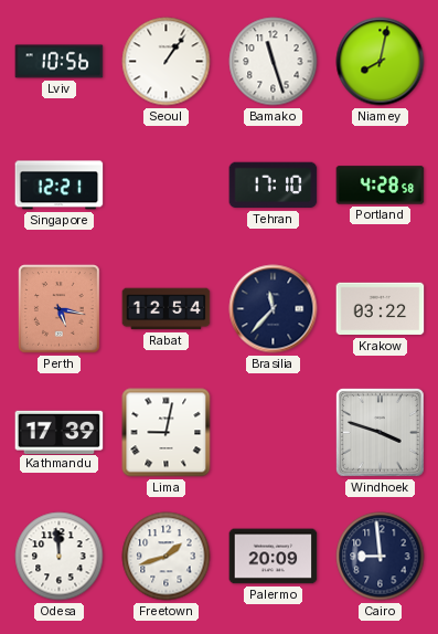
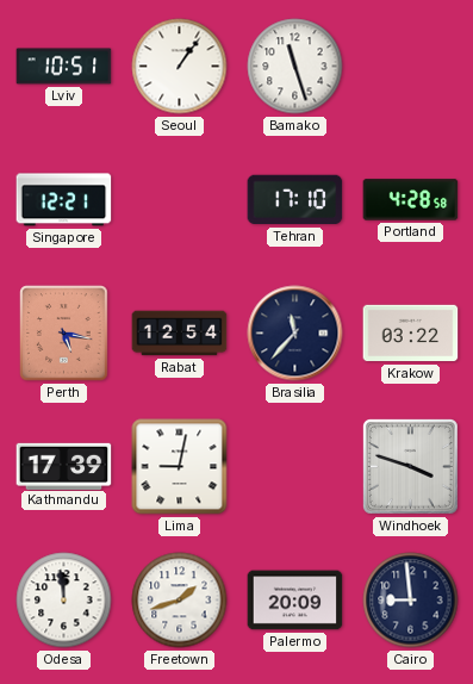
Lviv: 10:56 -> 10:51
Niamey: 8:02 -> none
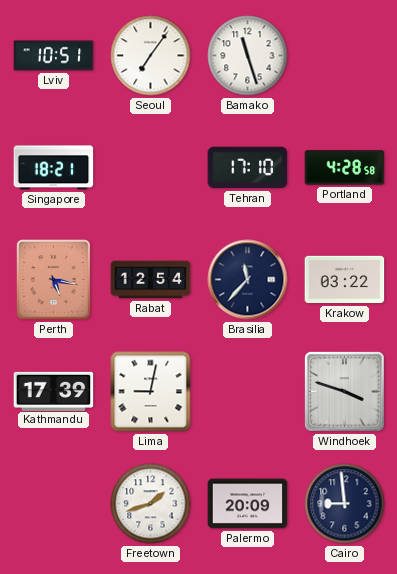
Seoul: 1:06 -> 7:06
Singapore: 12:21 -> 18:21
Odesa: 11:59 -> none
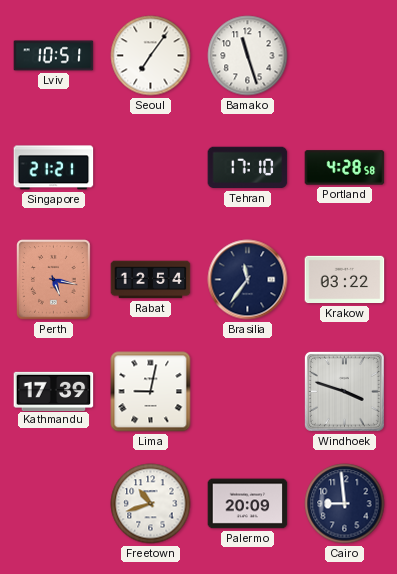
Singapore: 18:21 -> 21:21
Brasilia: 11:37 -> 11:36
Freetown: 1:42 -> 10:42
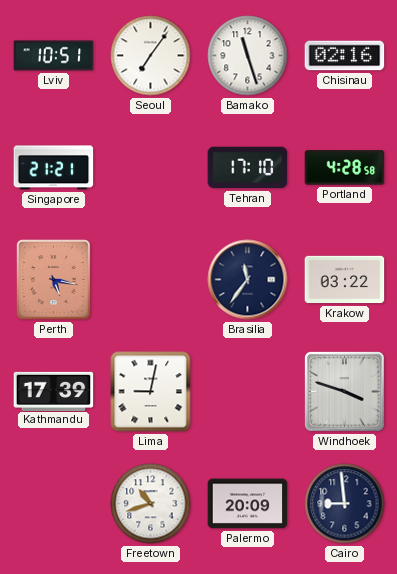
Chisinau: none -> 02:16
Rabat: 12:54 -> none
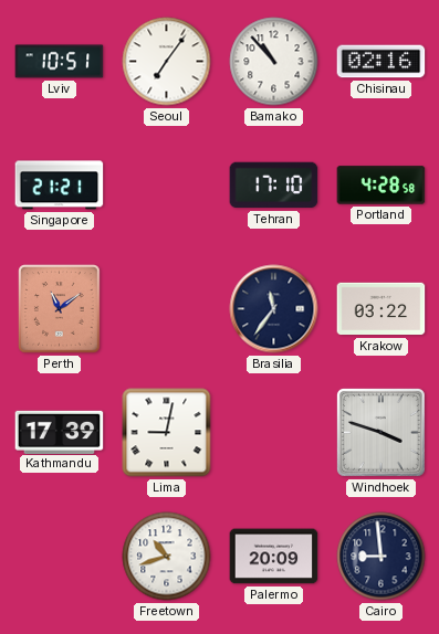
Bamako: 11:27 -> 10:53
Perth: 5:17 -> 11:09
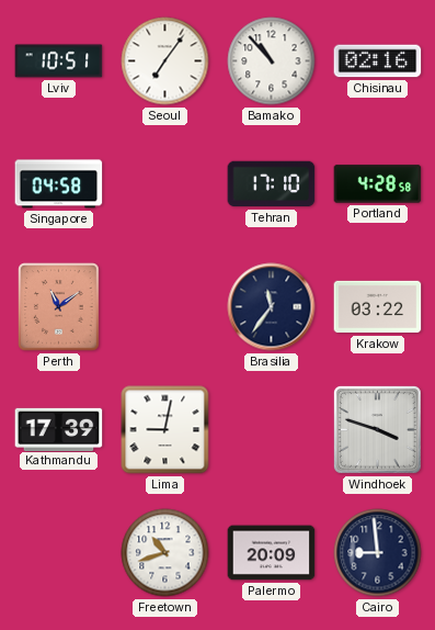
Singapore: 21:21 -> 04:58
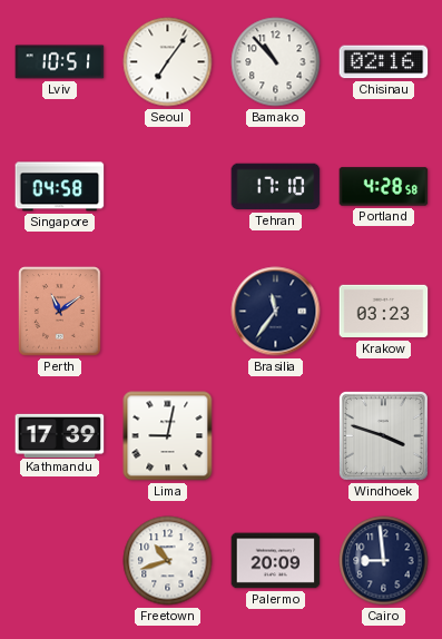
Krakow: 03:22 -> 03:23
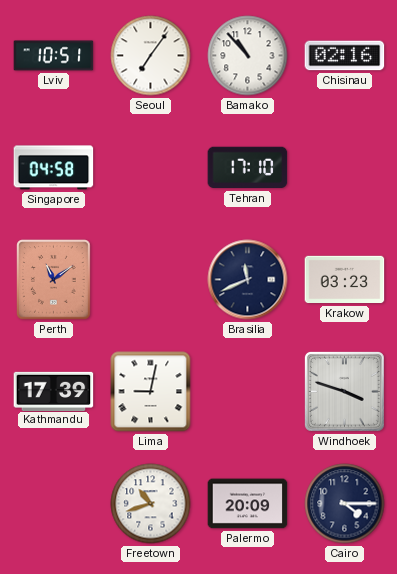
Portland: 4:28 -> none
Brasilia: 11:36 -> 11:41
Cairo: 8:59 -> 4:15
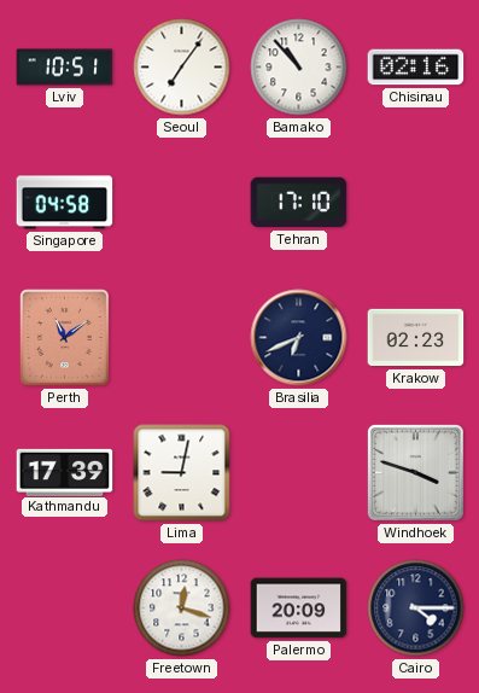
Brasilia: 11:41 -> 6:41
Krakow: 03:23 -> 02:23
Freetown: 10:42 -> 12:18
